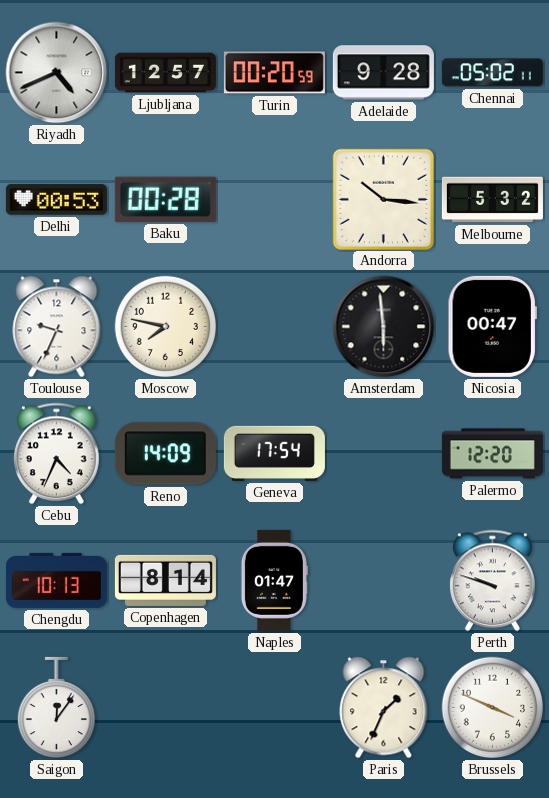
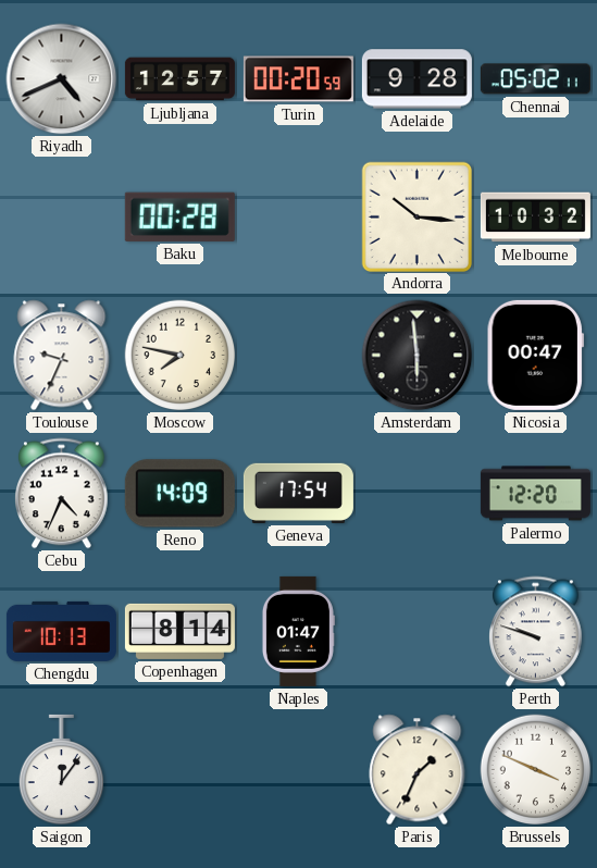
Delhi: 00:53 -> none
Melbourne: 5:32 -> 10:32
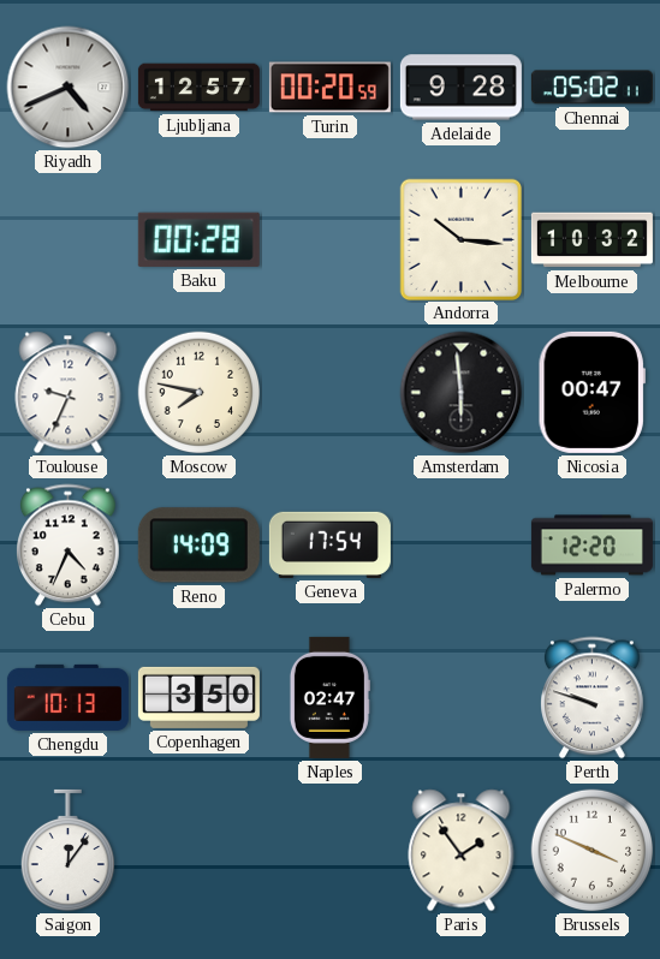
Copenhagen: 8:14 -> 3:50
Naples: 01:47 -> 02:47
Paris: 1:34 -> 1:54
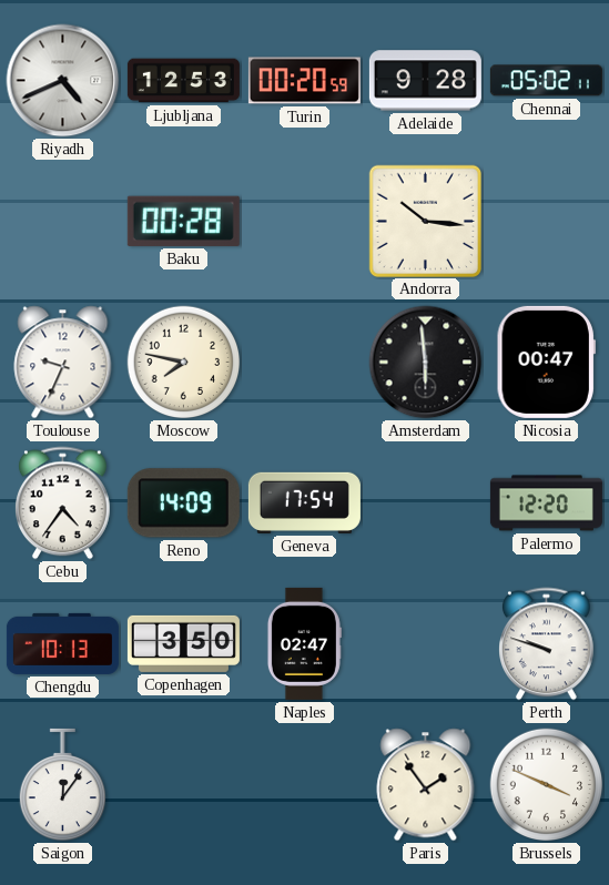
Ljubljana: 12:57 -> 12:53
Melbourne: 10:32 -> none
Cebu: 4:34 -> 4:36
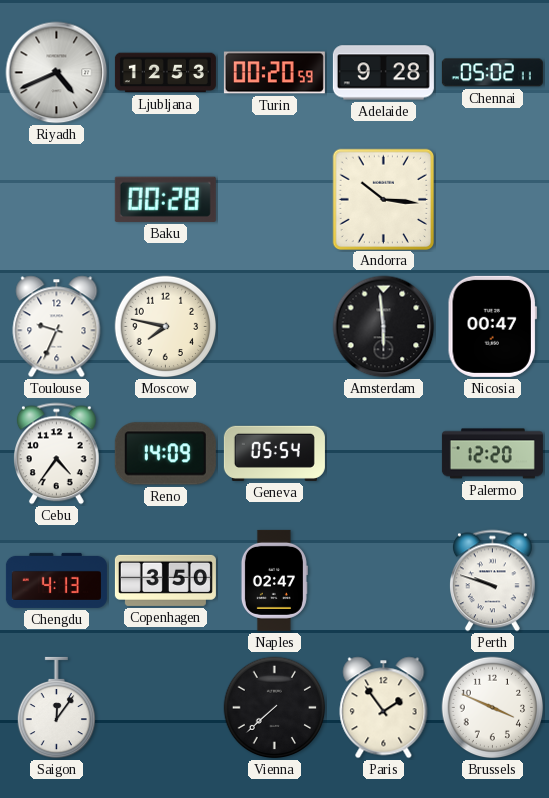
Geneva: 17:54 -> 05:54
Chengdu: 10:13 -> 4:13
Vienna: none -> 7:38
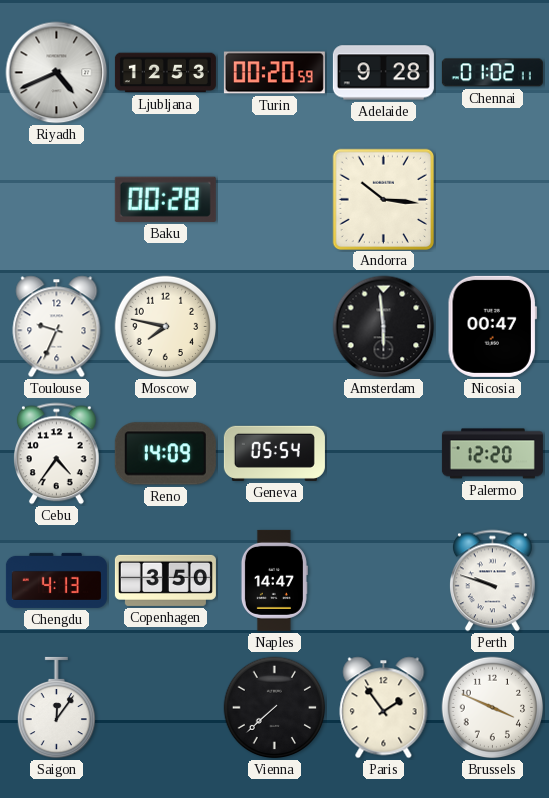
Chennai: 05:02 -> 01:02
Naples: 02:47 -> 14:47
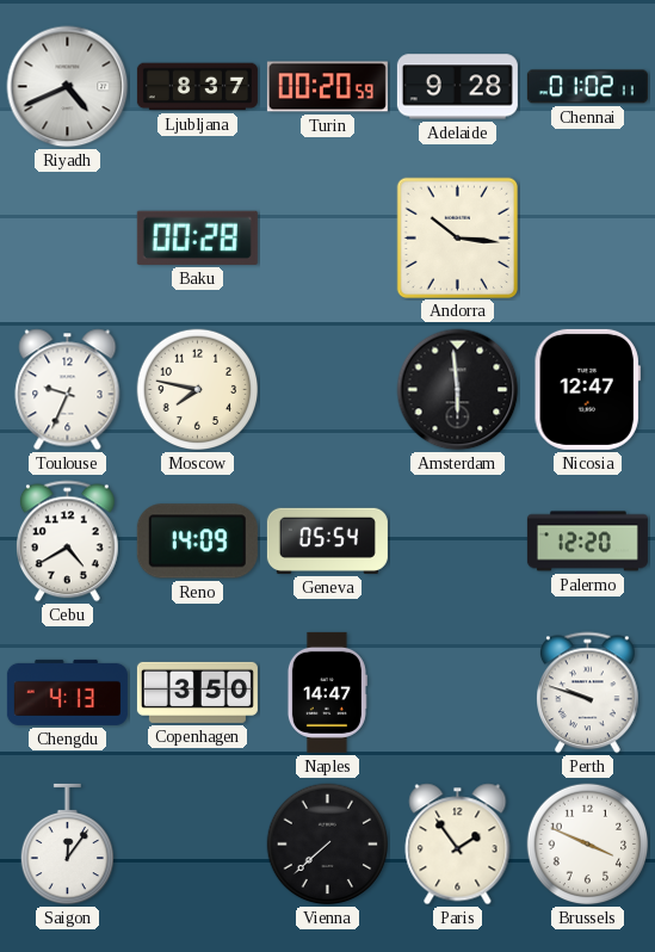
Ljubljana: 12:53 -> 8:37
Nicosia: 00:47 -> 12:47
Cebu: 4:36 -> 4:40
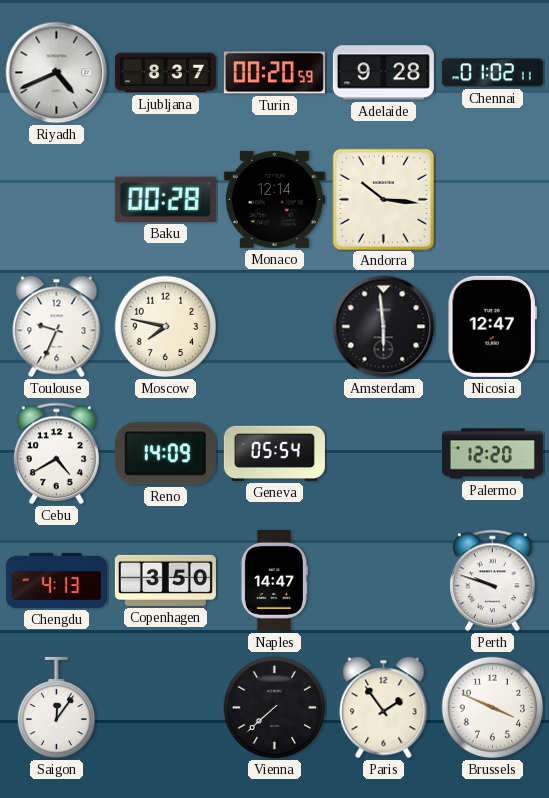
Monaco: none -> 12:14
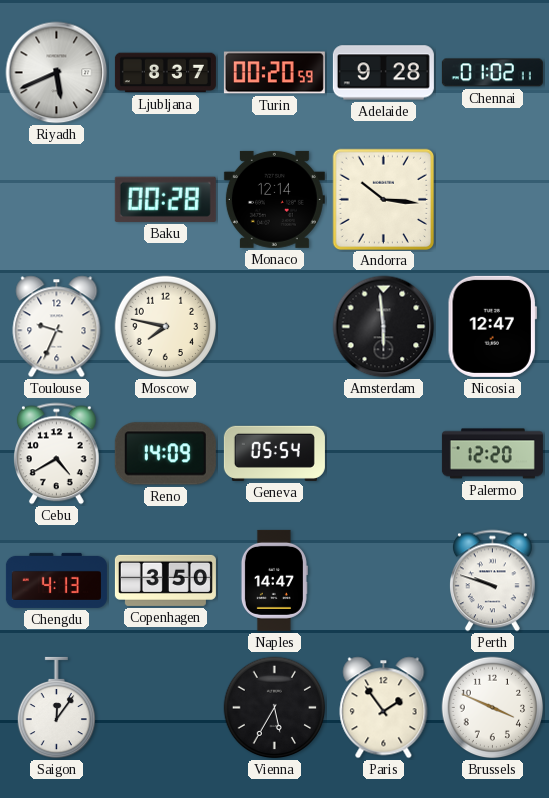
Riyadh: 4:41 -> 5:41
Vienna: 7:38 -> 5:35
